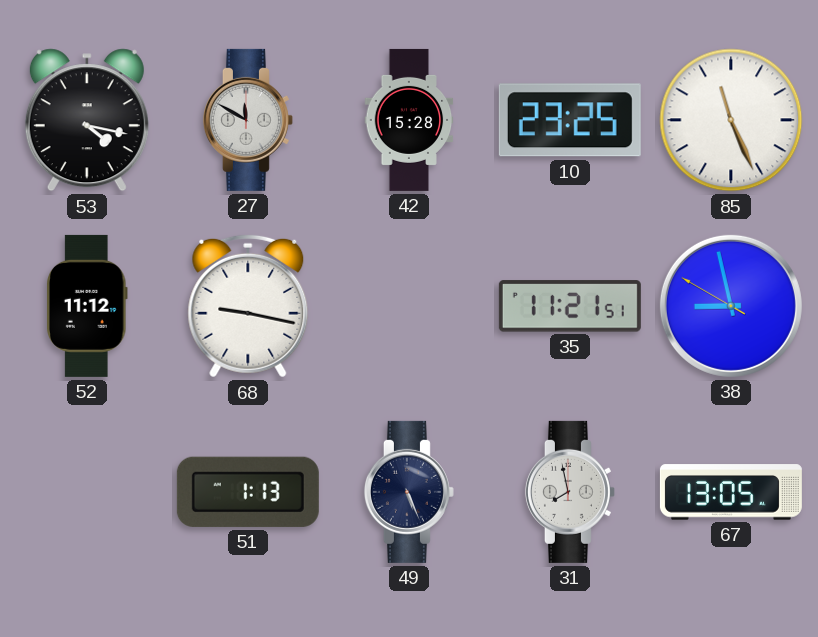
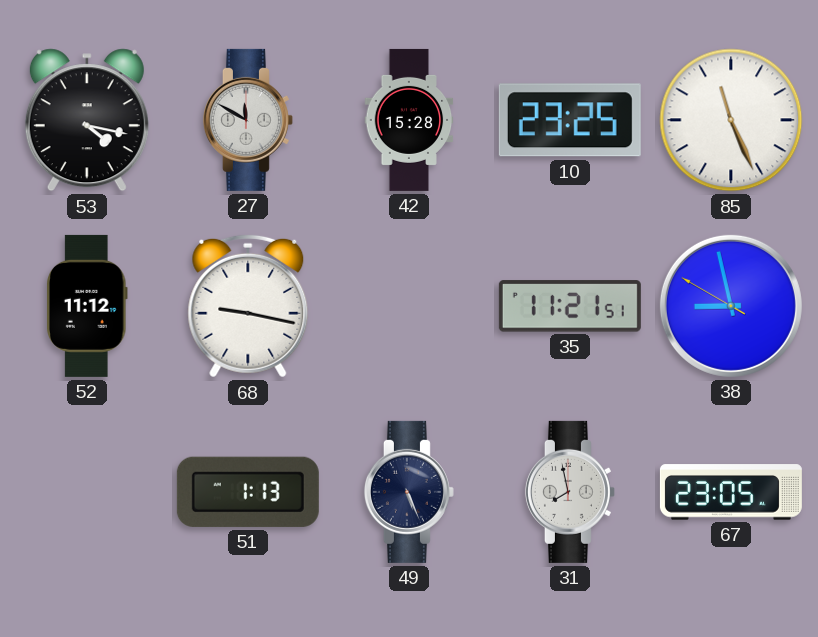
67: 13:05 -> 23:05
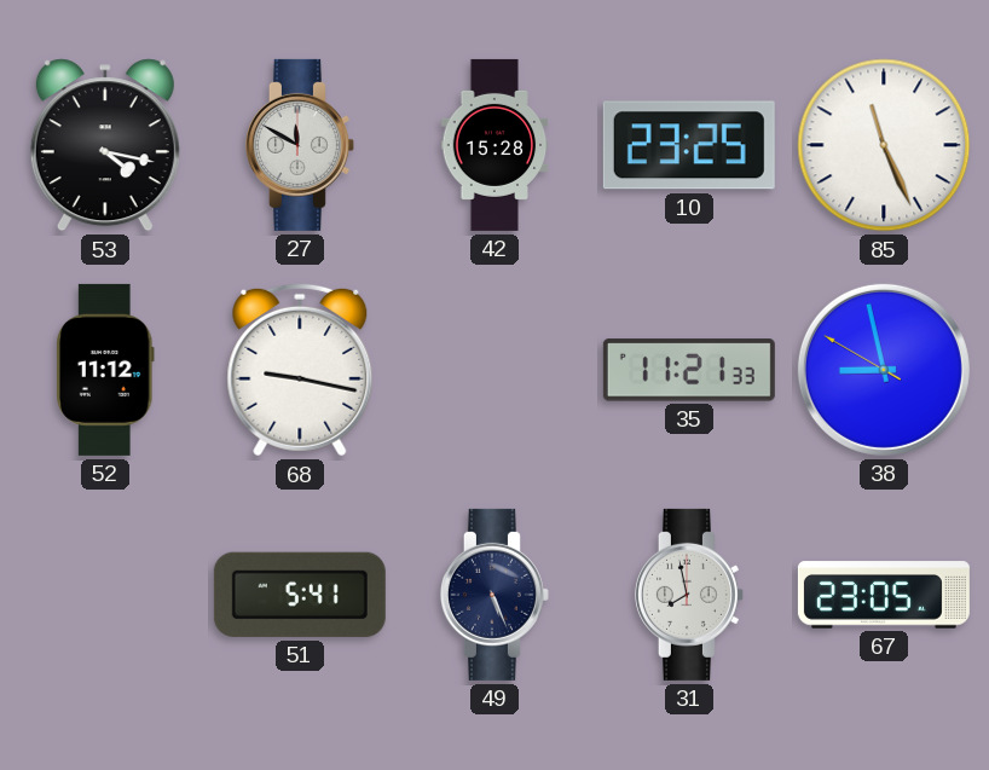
35: 11:21:51 -> 11:21:33
51: 1:13 -> 5:41
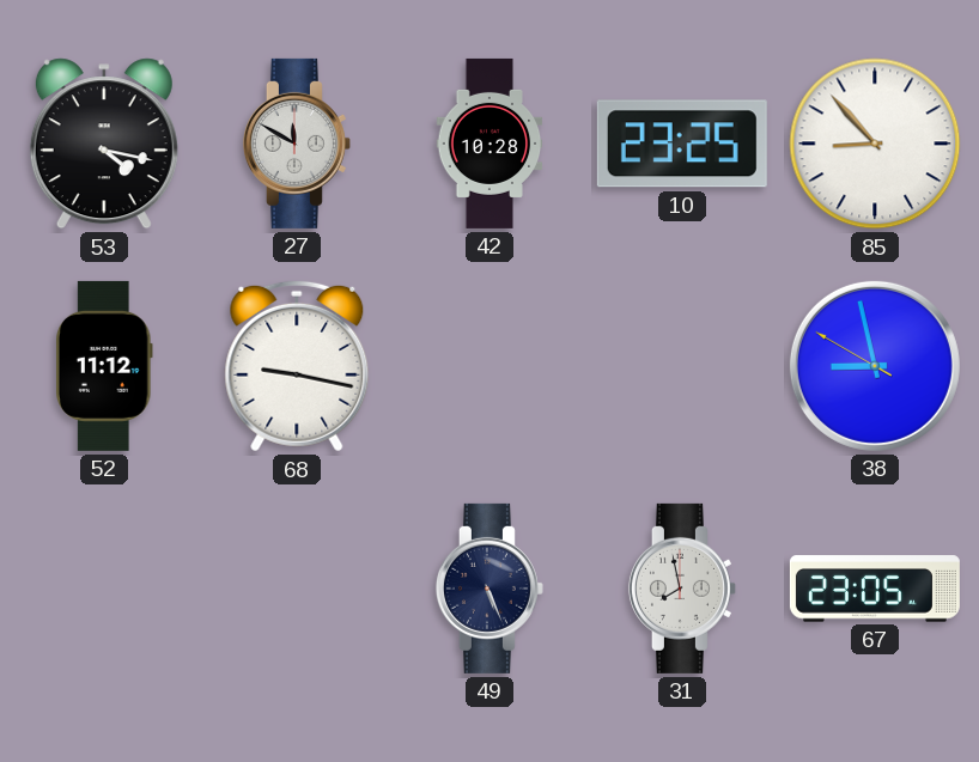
42: 15:28 -> 10:28
85: 11:26 -> 8:53
35: 11:21 -> none
51: 5:41 -> none
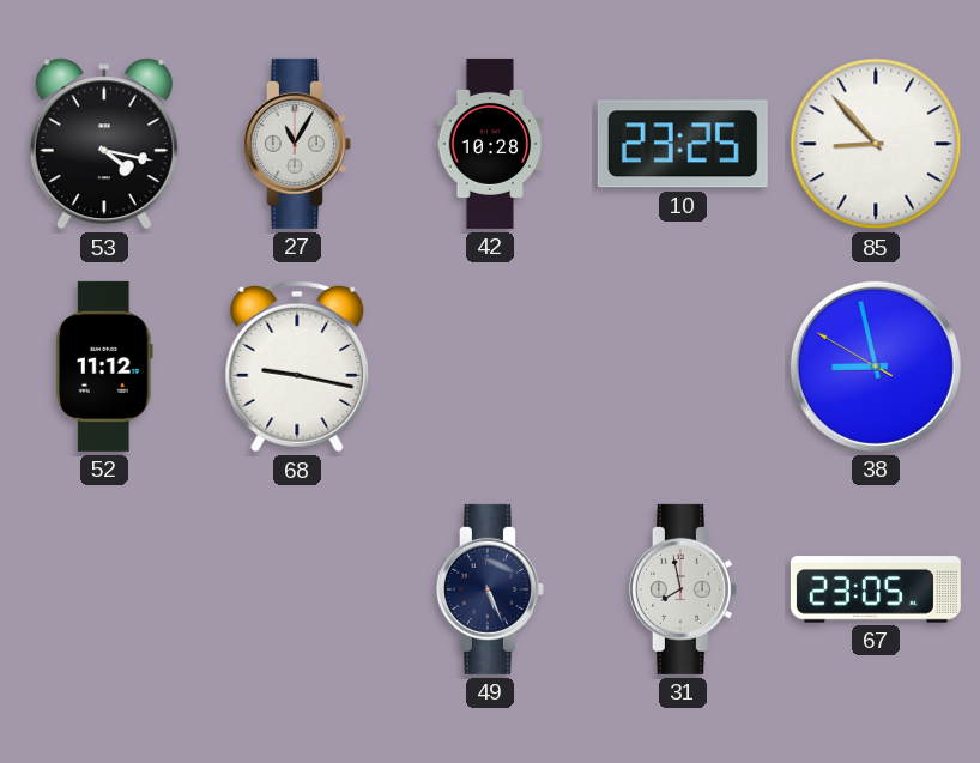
27: 11:50 -> 11:05
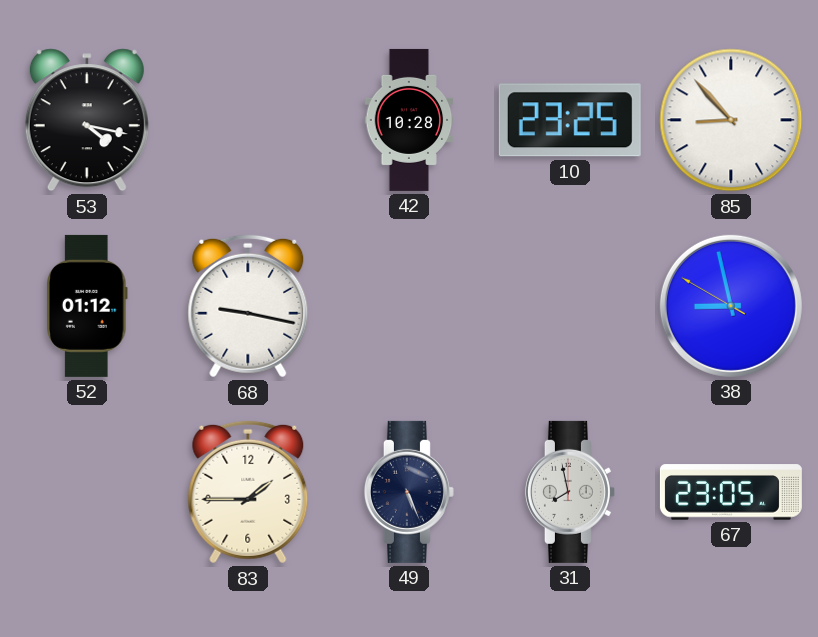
27: 11:05 -> none
52: 11:12 -> 01:12
83: none -> 1:45
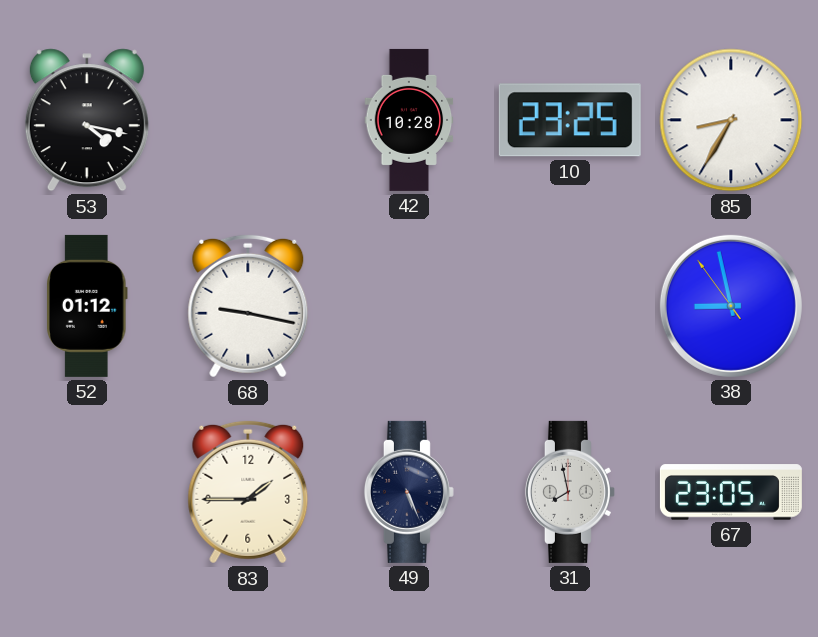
85: 8:53 -> 8:35
38: 8:57:50 -> 8:57:54
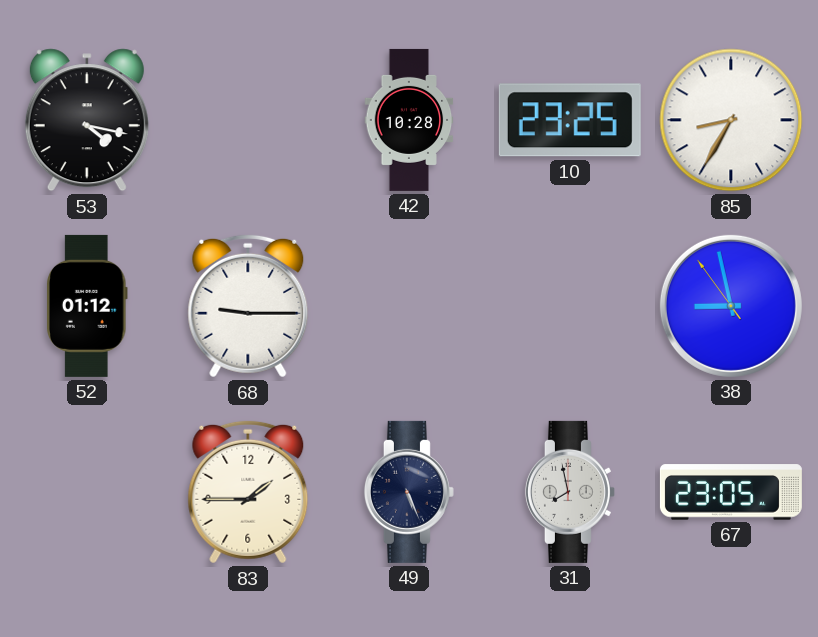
68: 9:17 -> 9:15
